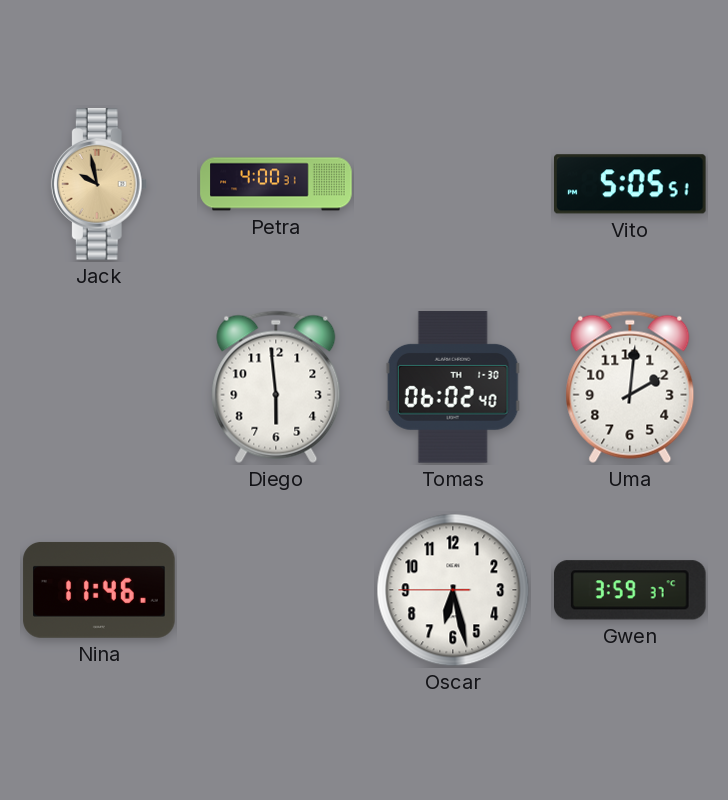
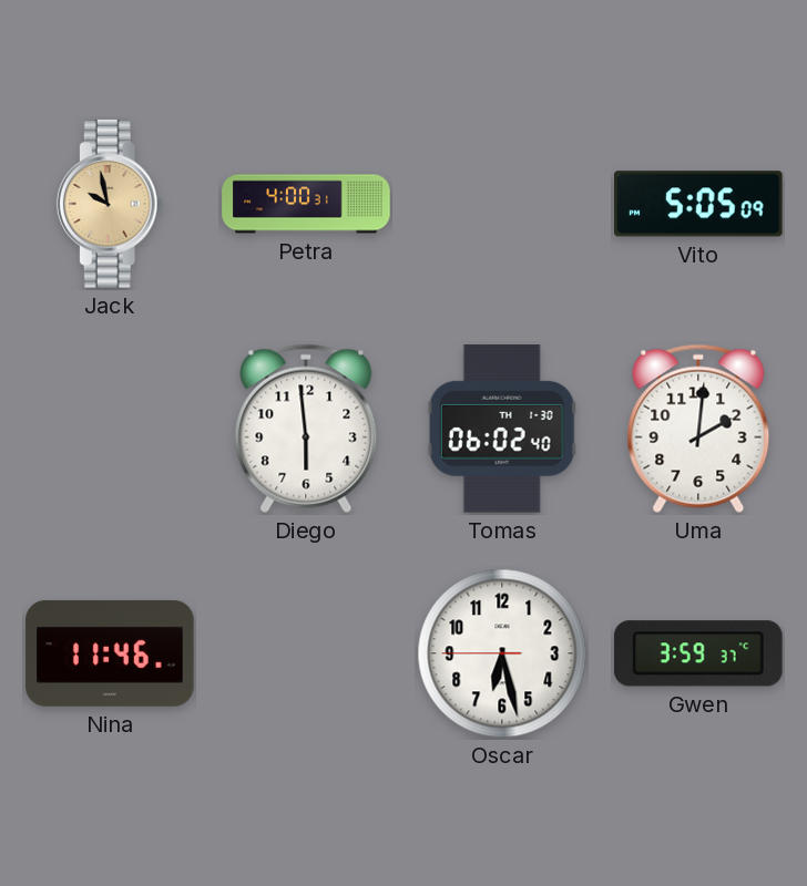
Vito: 5:05:51 -> 5:05:09
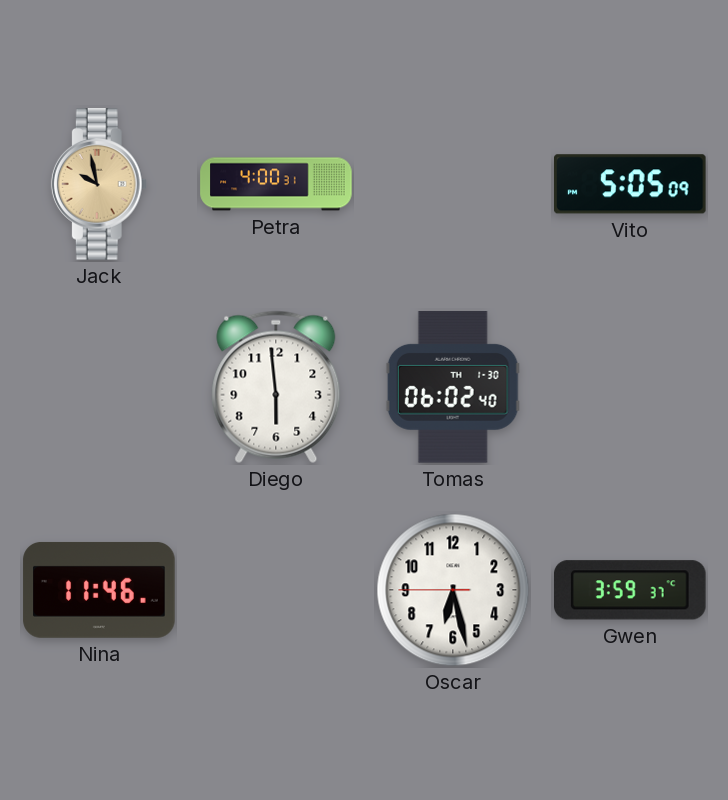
Uma: 2:01 -> none
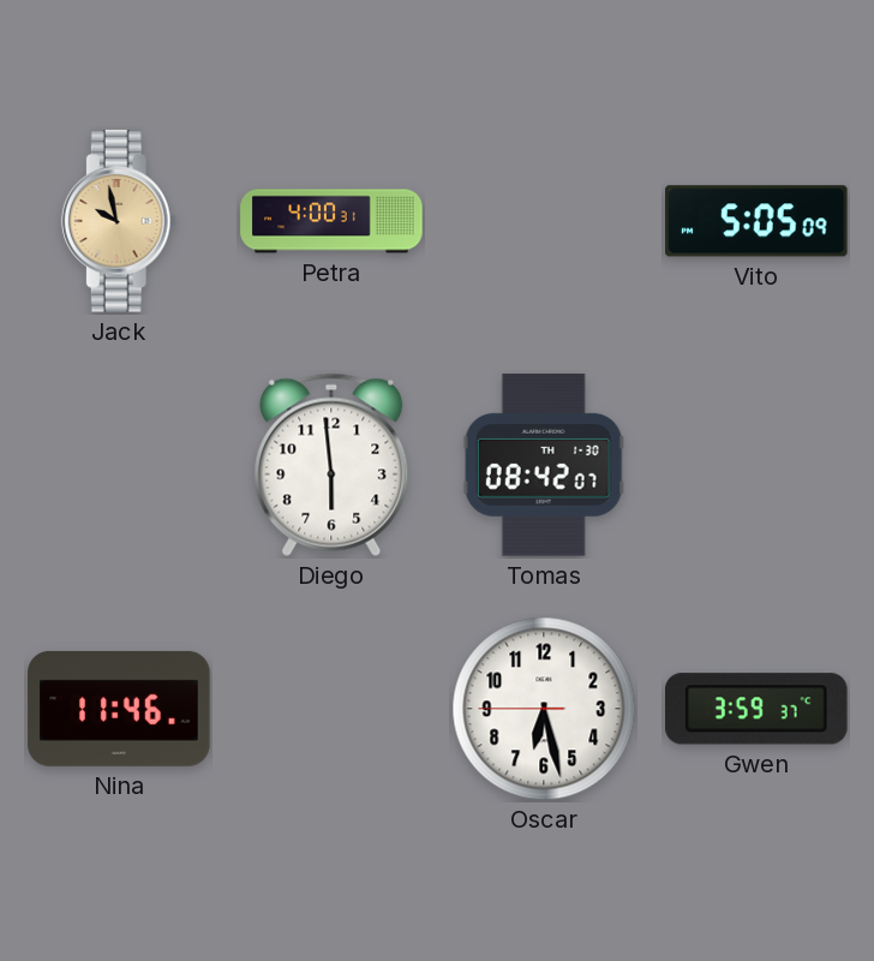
Tomas: 06:02 -> 08:42
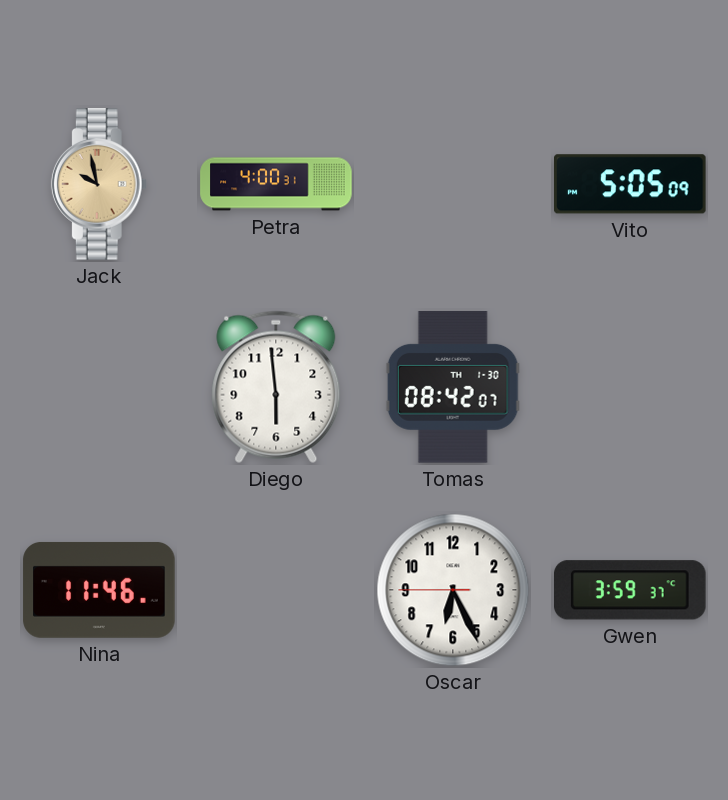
Oscar: 6:27 -> 6:25
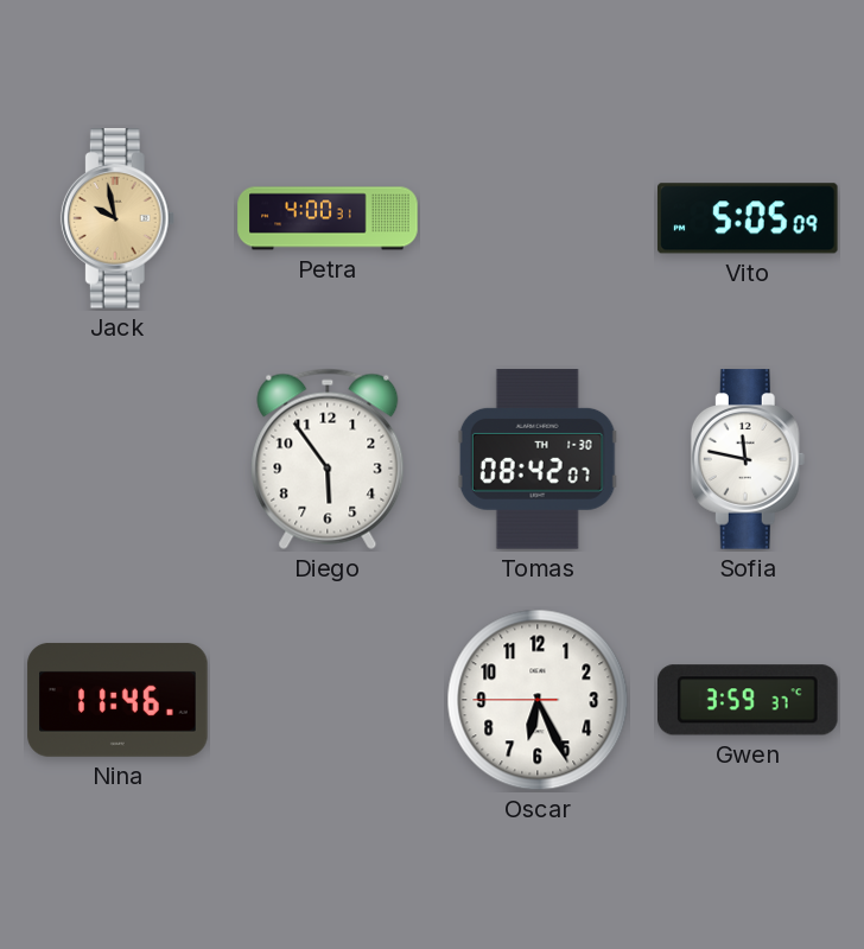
Diego: 5:59 -> 5:54
Sofia: none -> 11:47
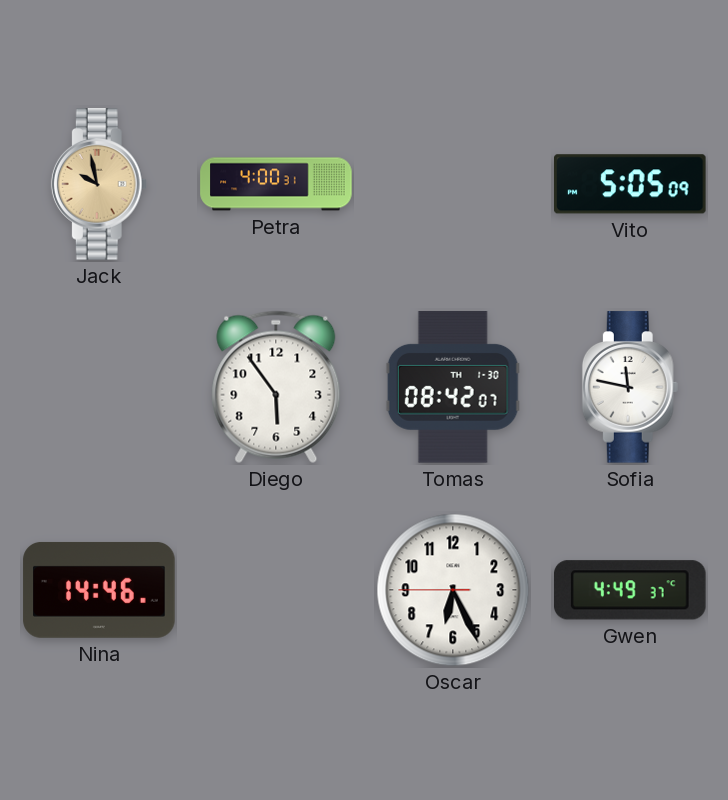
Nina: 11:46 -> 14:46
Gwen: 3:59 -> 4:49
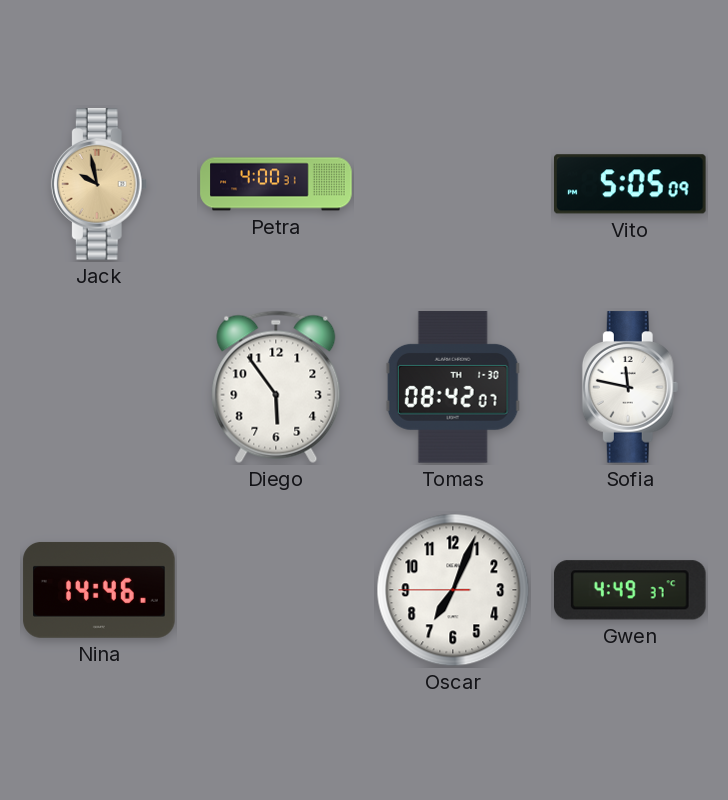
Oscar: 6:25 -> 7:03
